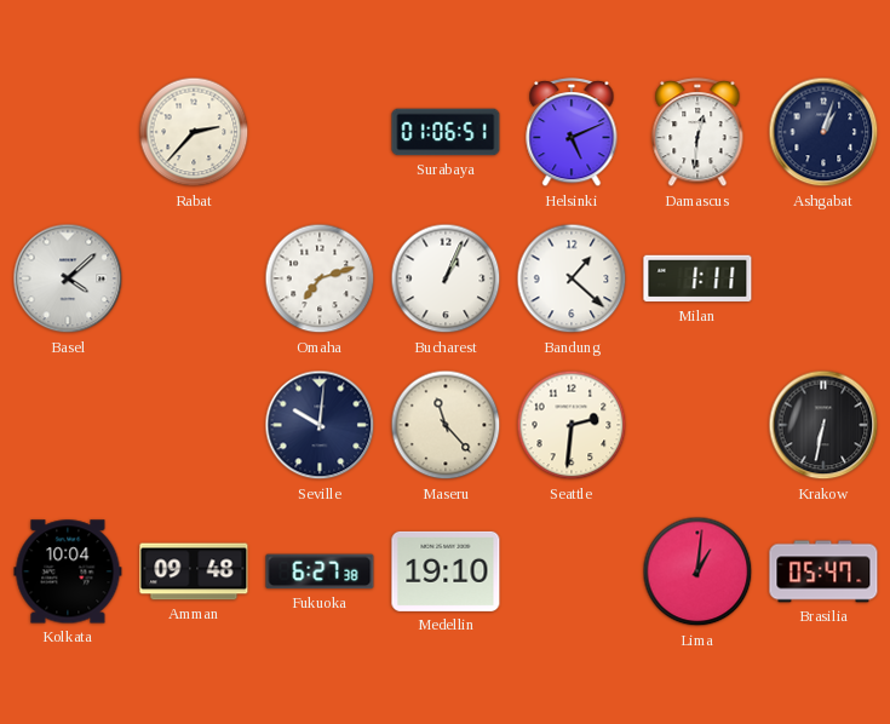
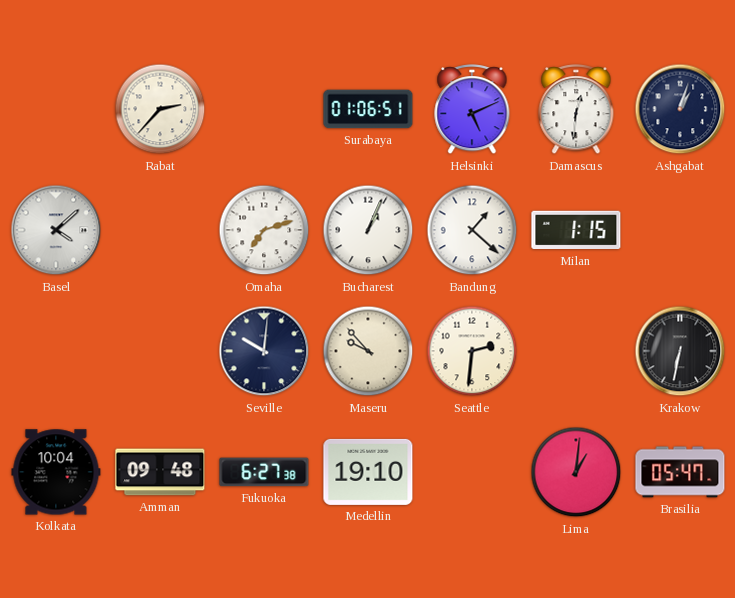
Milan: 1:11 -> 1:15
Maseru: 11:23 -> 9:53
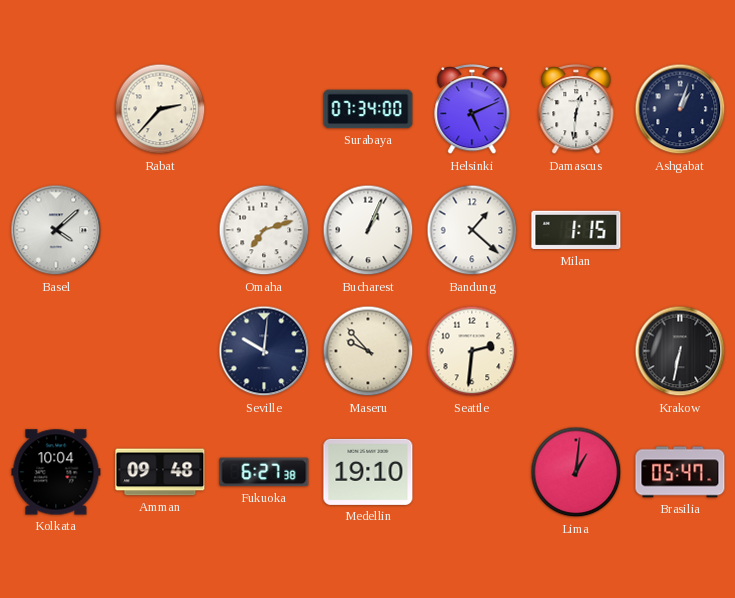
Surabaya: 01:06 -> 07:34
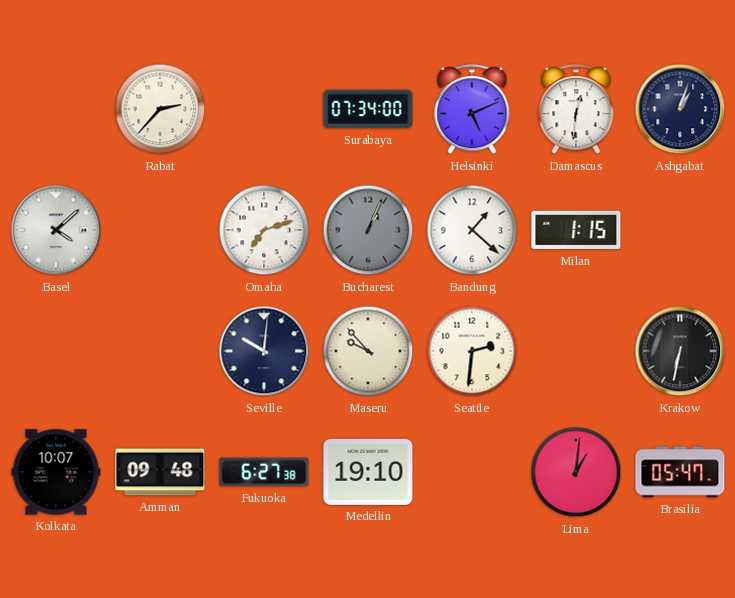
Bucharest dial: white -> grey
Kolkata: 10:04 -> 10:07
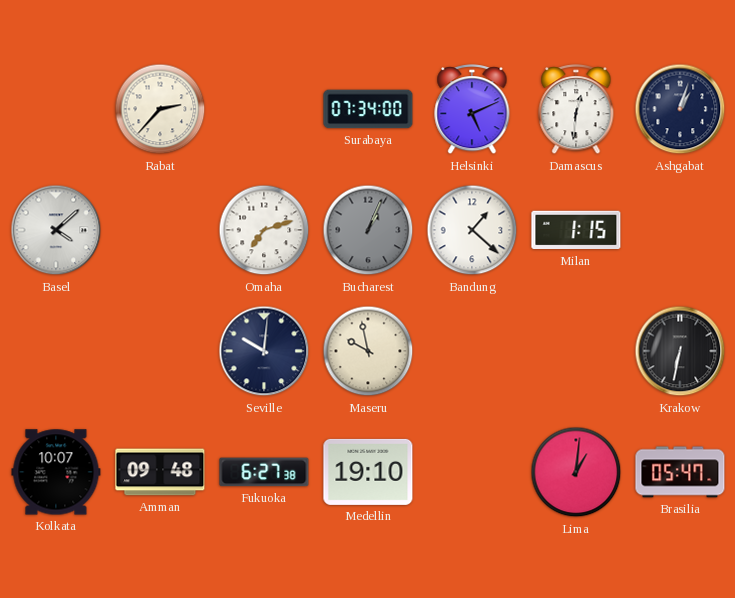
Maseru: 9:53 -> 9:58
Seattle: 2:31 -> none
